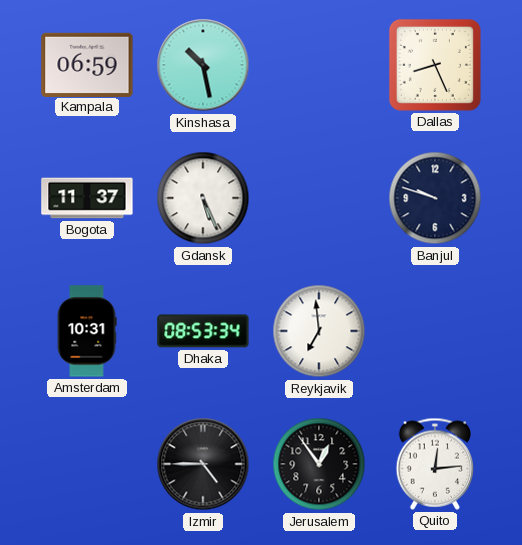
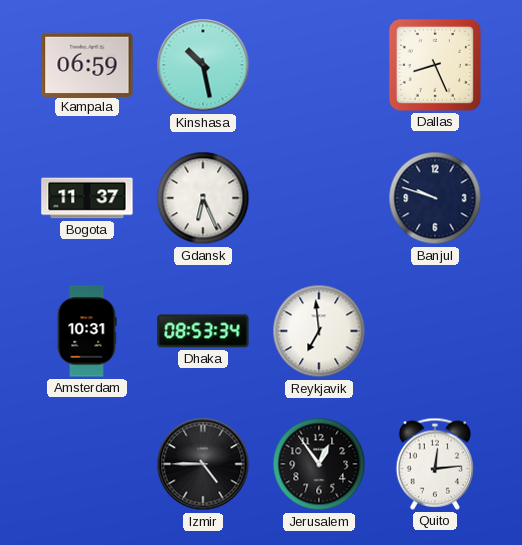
Gdansk: 5:26 -> 6:26
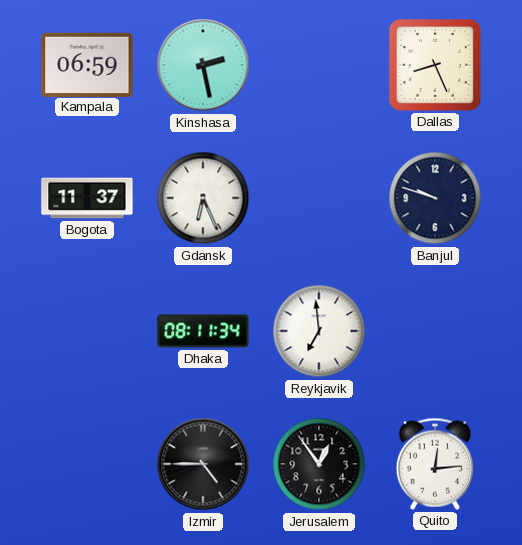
Kinshasa: 10:28 -> 2:28
Amsterdam: 10:31 -> none
Dhaka: 08:53 -> 08:11
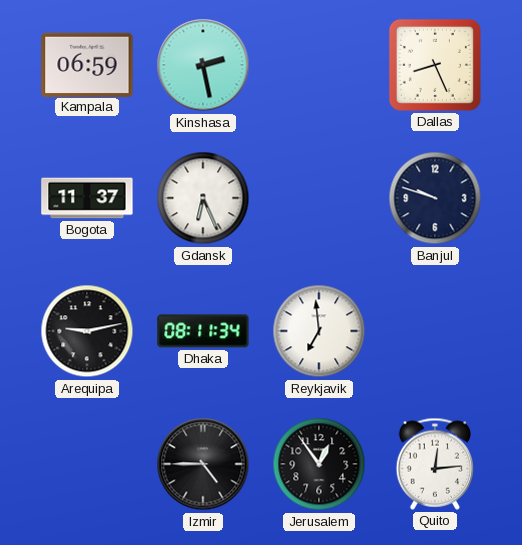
Arequipa: none -> 9:13
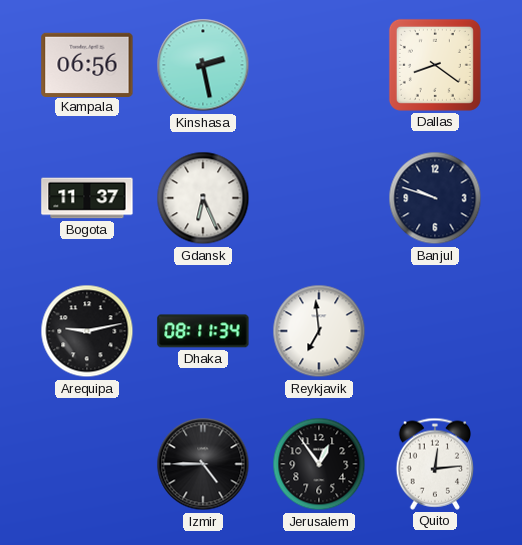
Kampala: 06:59 -> 06:56
Dallas: 8:26 -> 8:21
